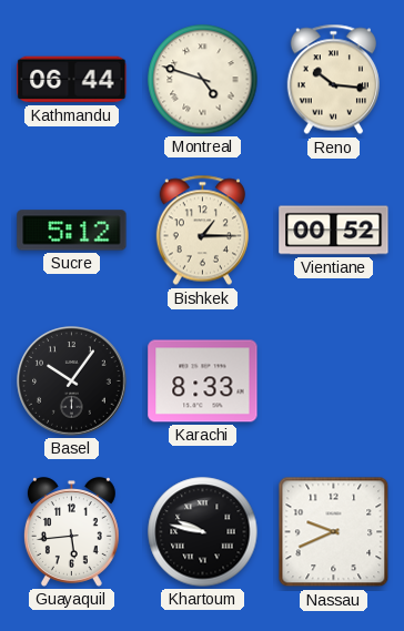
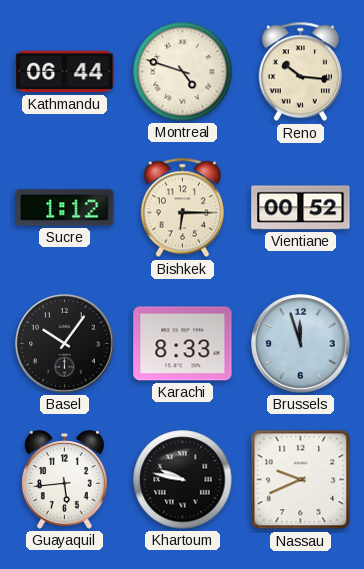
Sucre: 5:12 -> 1:12
Bishkek: 1:15 -> 6:15
Brussels: none -> 11:57
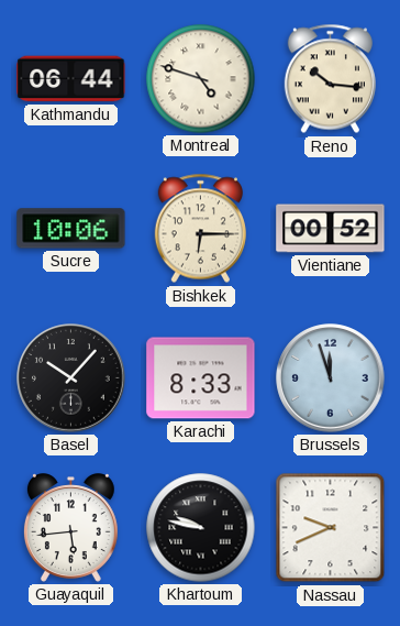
Sucre: 1:12 -> 10:06
Basel: 10:06 -> 10:07
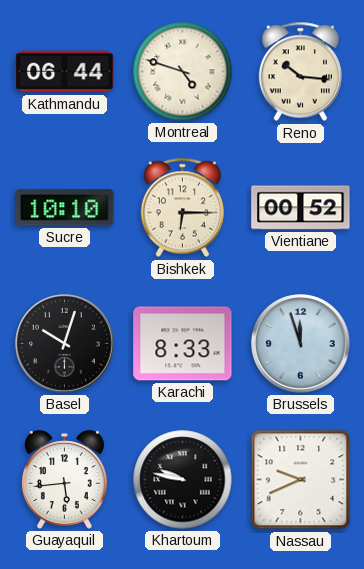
Sucre: 10:06 -> 10:10
Basel: 10:07 -> 10:03
